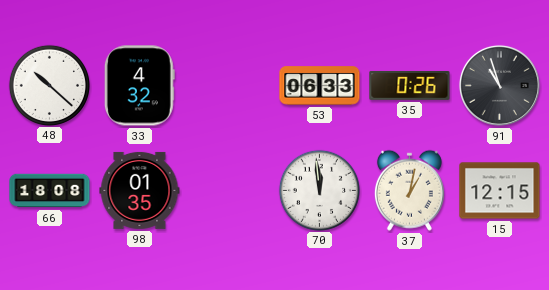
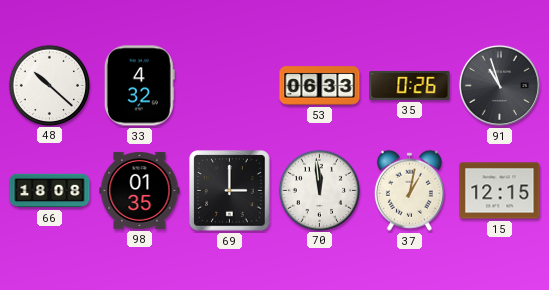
69: none -> 3:00
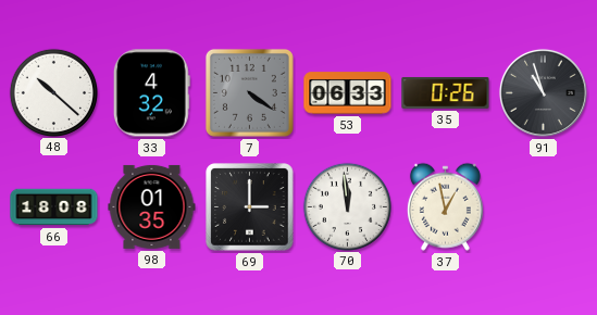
7: none -> 4:21
37: 1:02 -> 12:58
15: 12:15 -> none
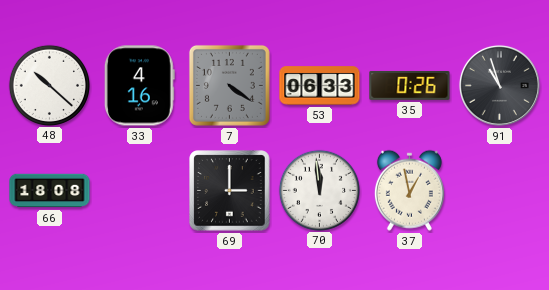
33: 4:32 -> 4:16
98: 01:35 -> none
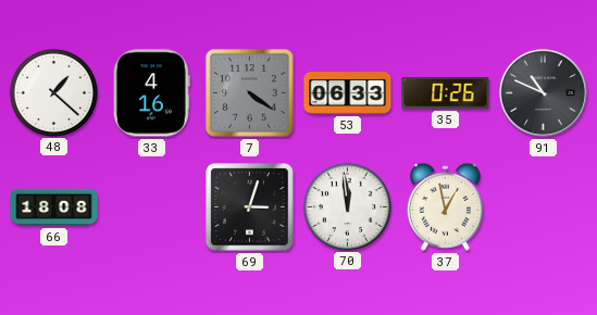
48: 10:22 -> 1:22
91: 10:57 -> 10:49
69: 3:00 -> 3:03
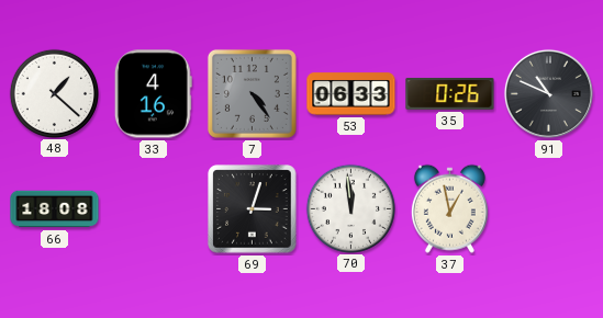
7: 4:21 -> 4:24
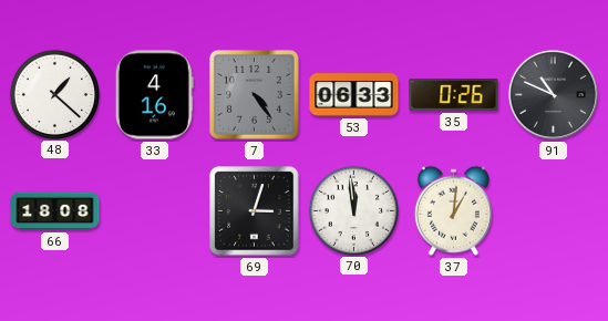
37: 12:58 -> 1:01
